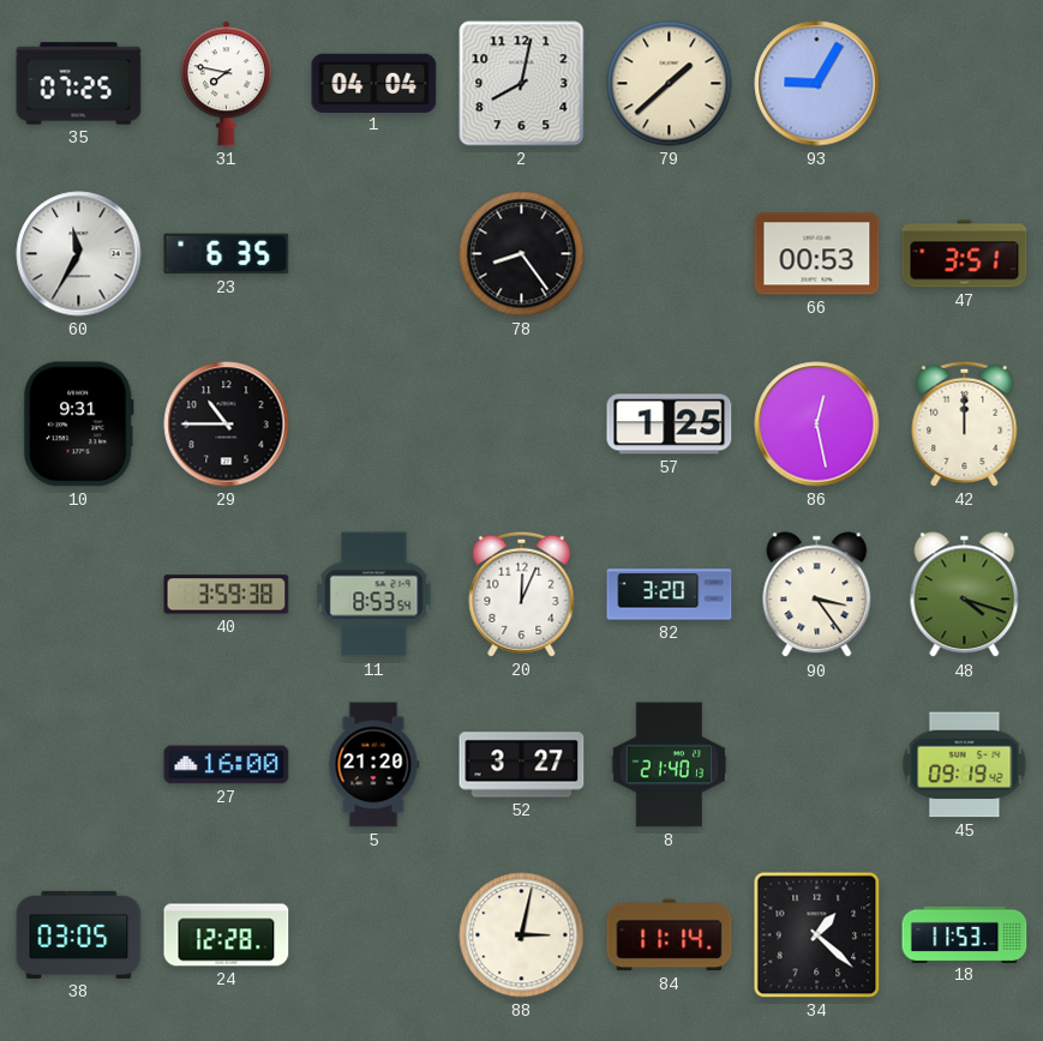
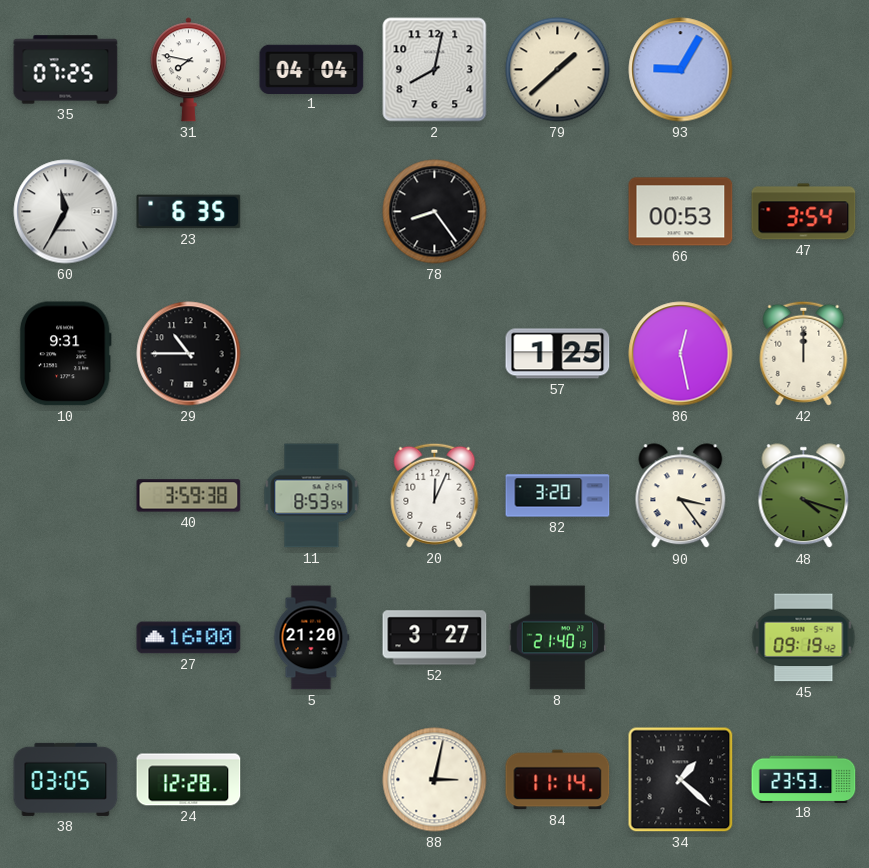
47: 3:51 -> 3:54
18: 11:53 -> 23:53
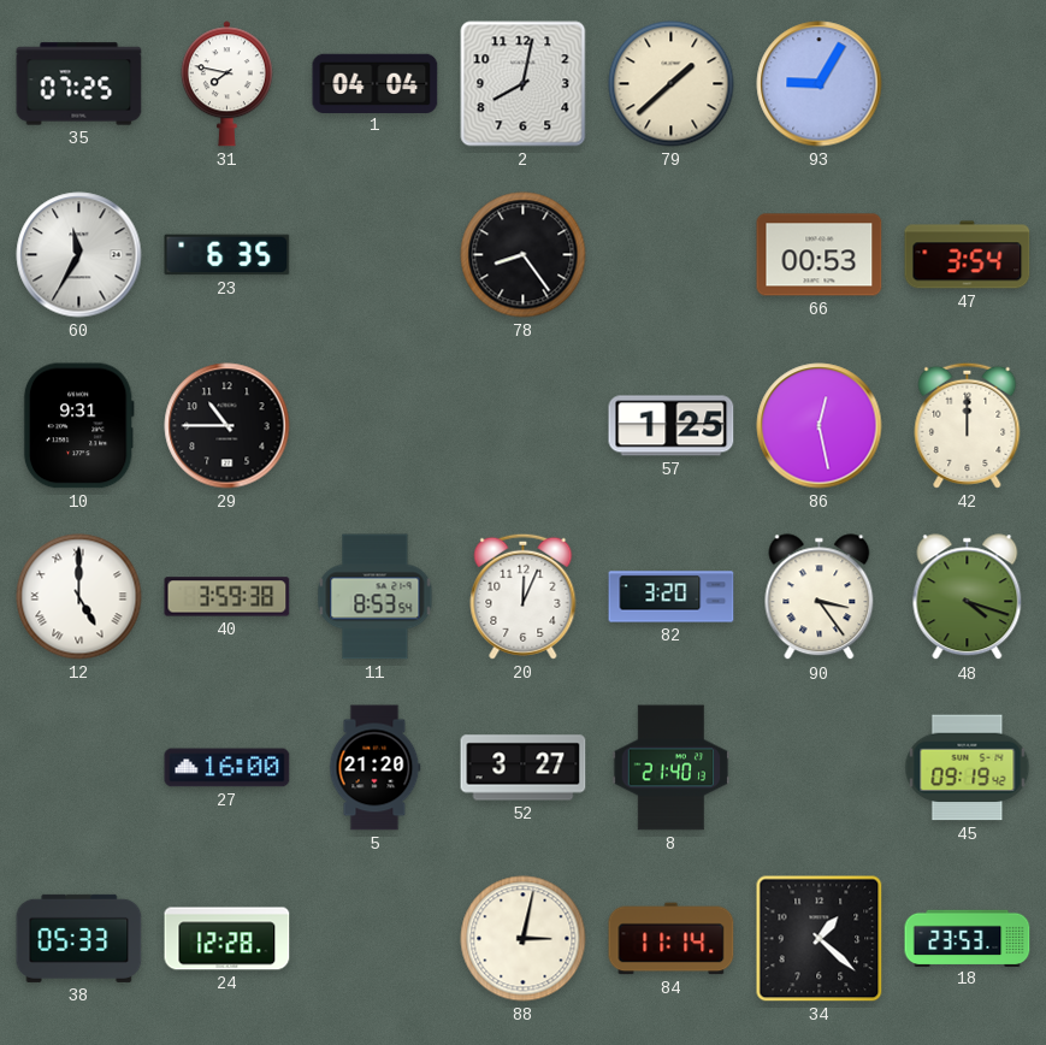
12: none -> 5:00
38: 03:05 -> 05:33
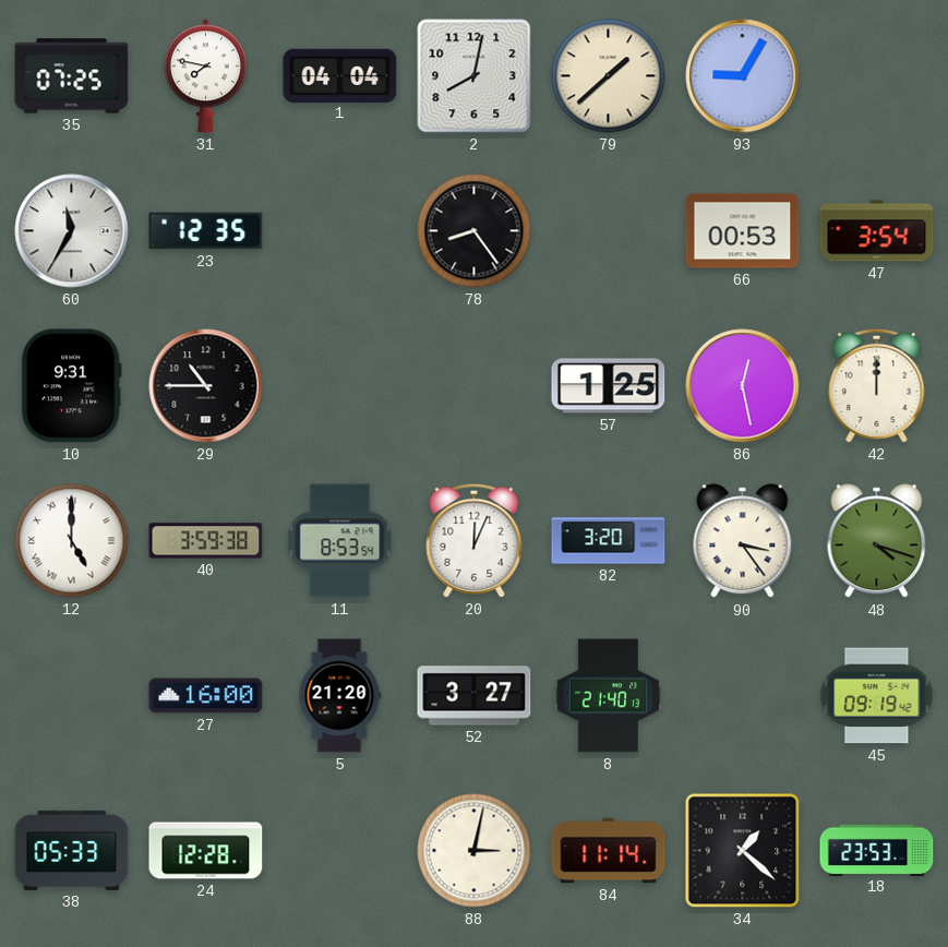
23: 6:35 -> 12:35
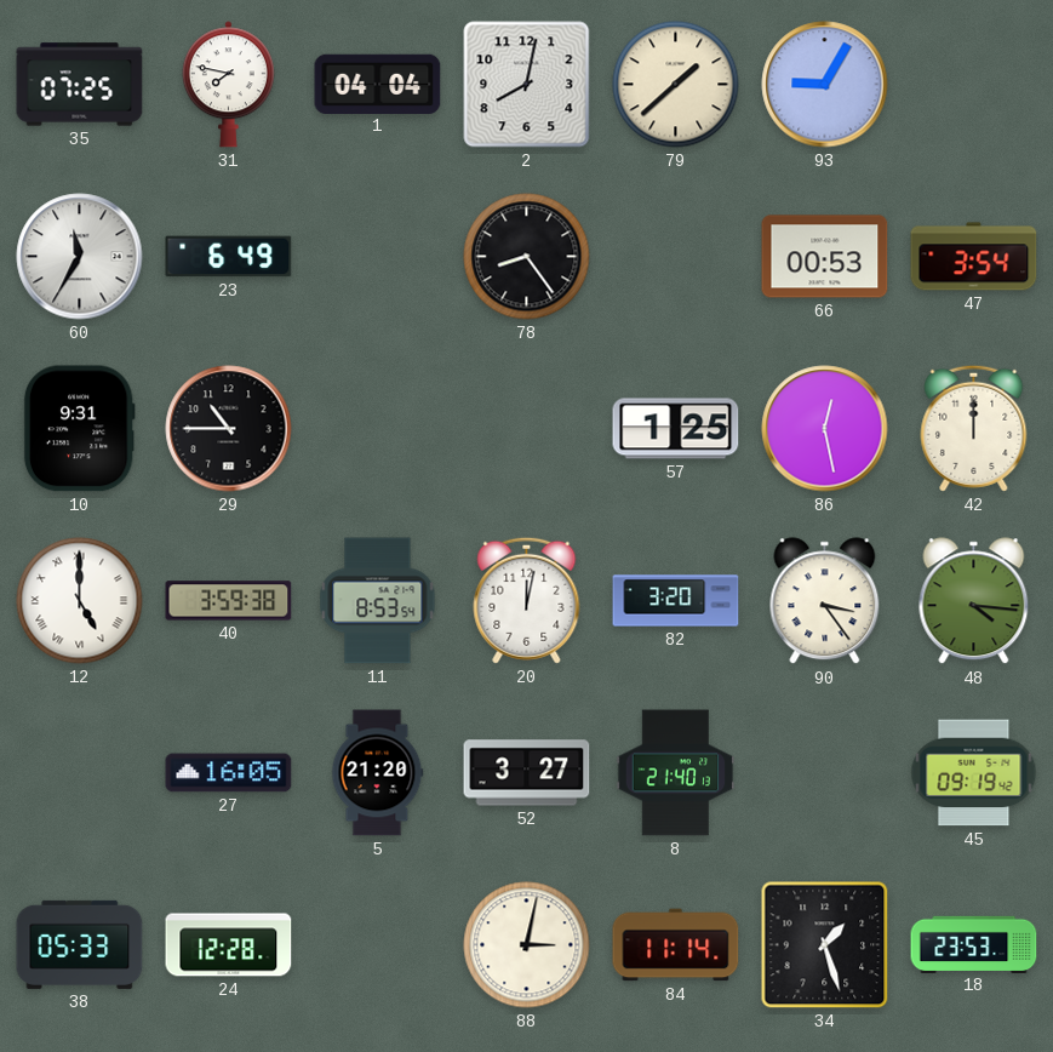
23: 12:35 -> 6:49
20: 12:04 -> 12:02
48: 4:18 -> 4:16
27: 16:00 -> 16:05
34: 1:22 -> 1:27
